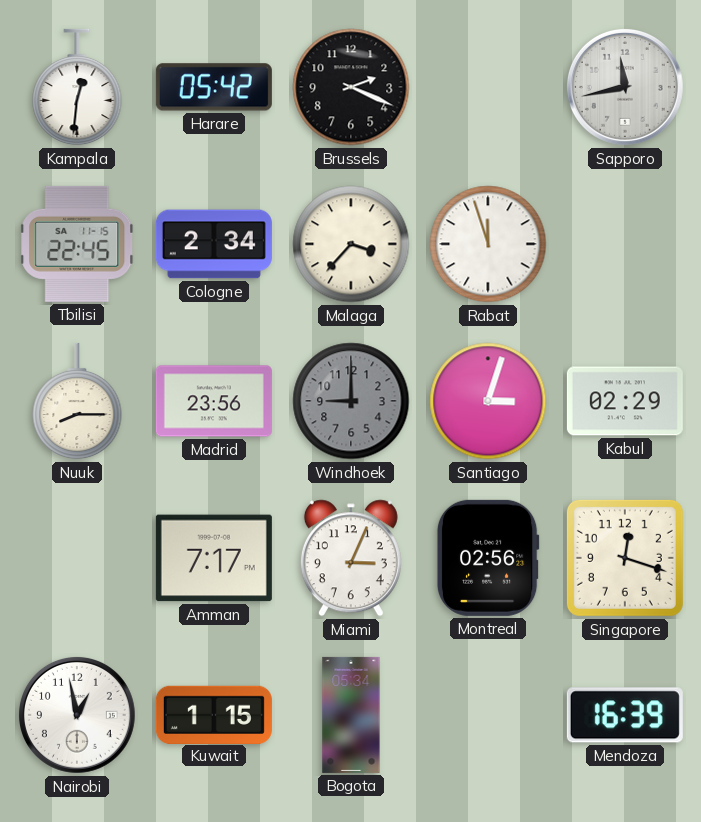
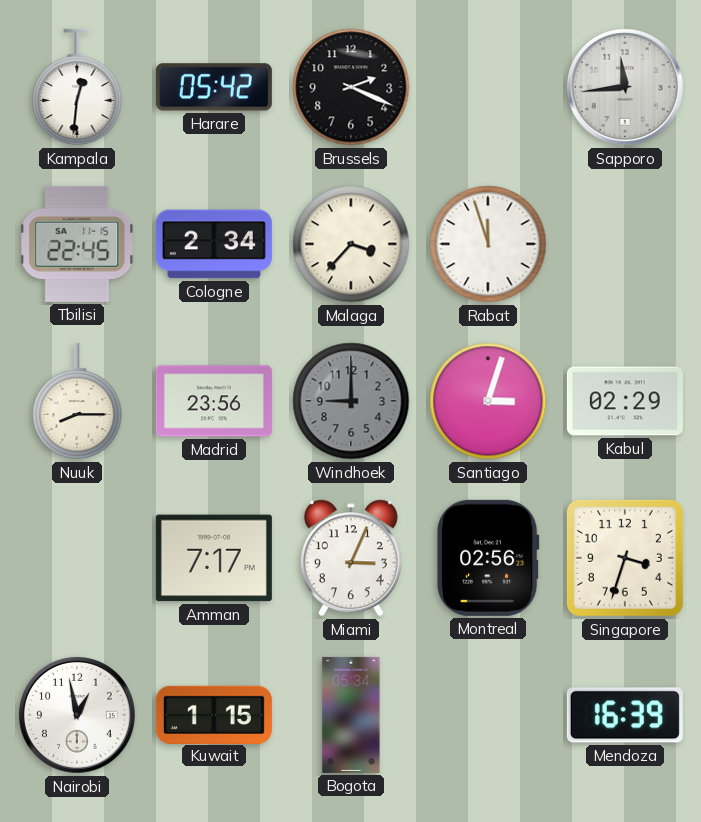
Sapporo: 11:43 -> 11:44
Singapore: 12:18 -> 3:33
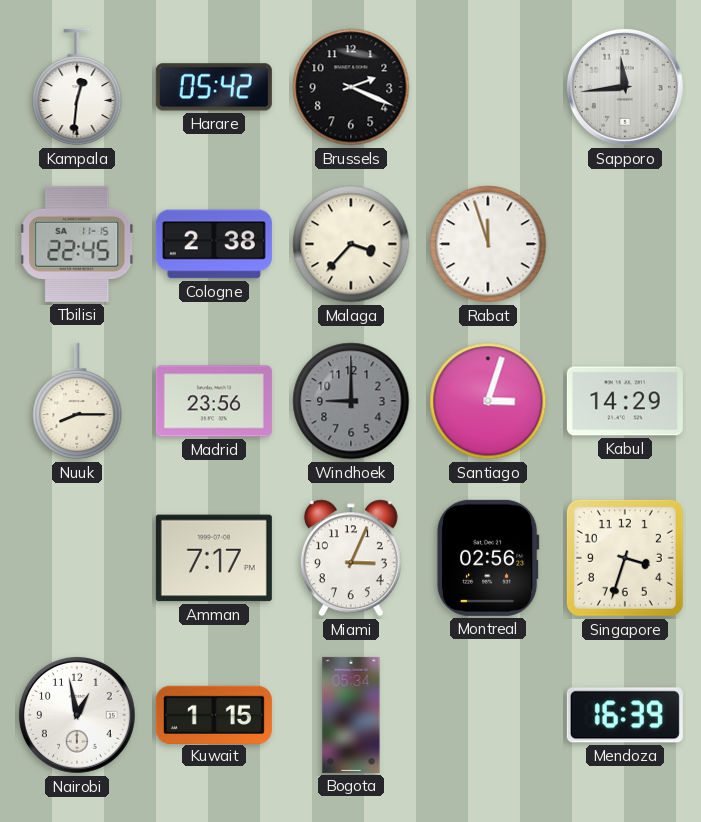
Cologne: 2:34 -> 2:38
Kabul: 02:29 -> 14:29
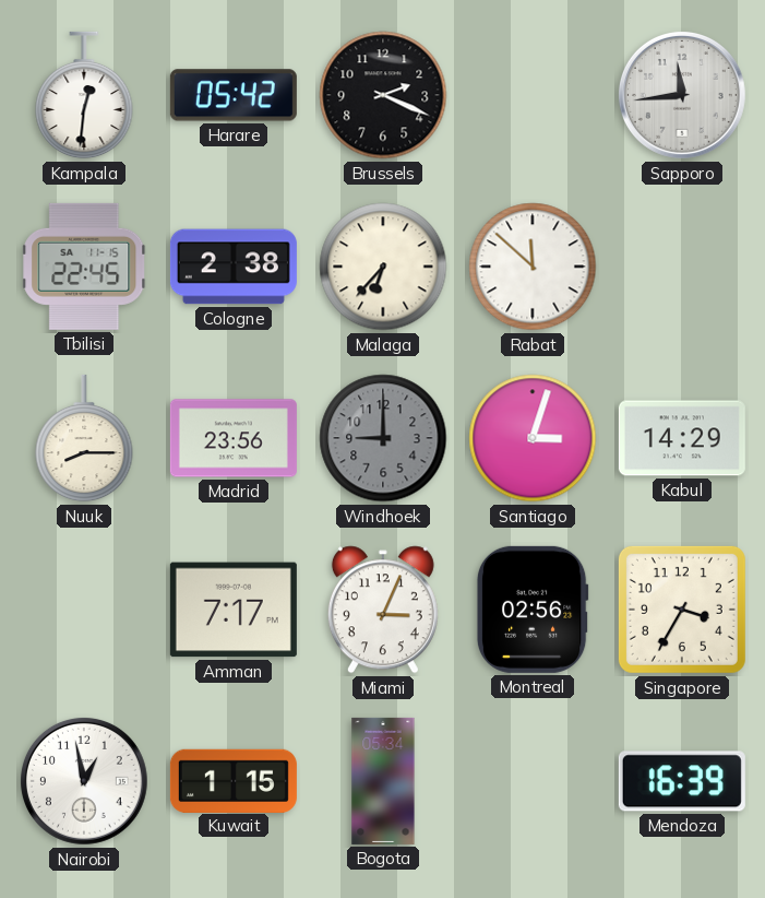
Malaga: 3:37 -> 6:37
Rabat: 11:57 -> 11:52
Singapore: 3:33 -> 3:35
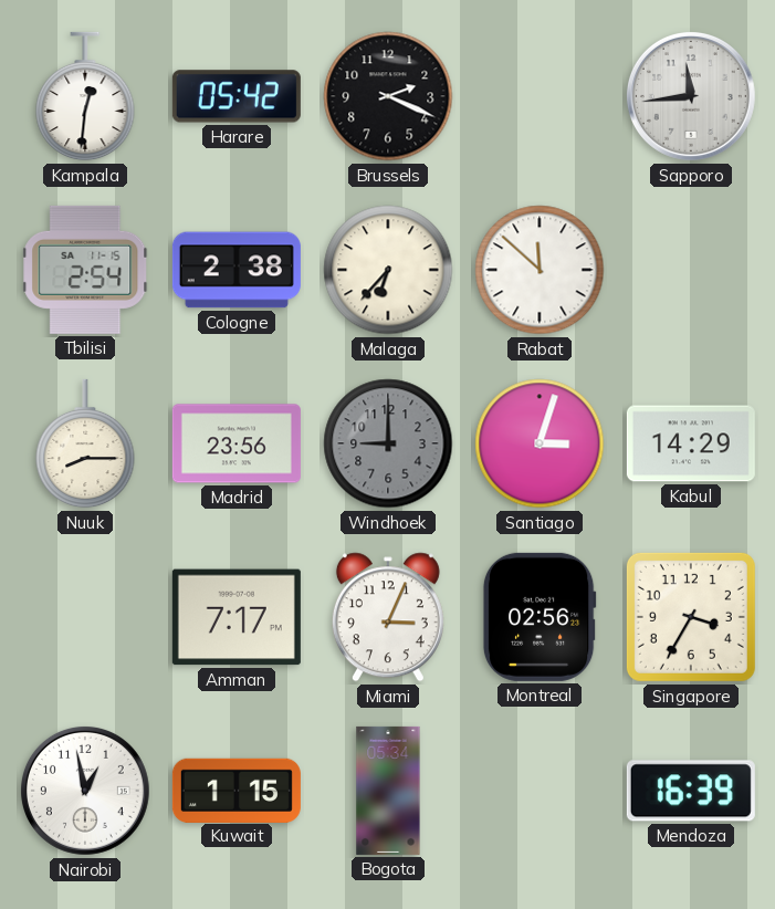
Tbilisi: 22:45 -> 2:54
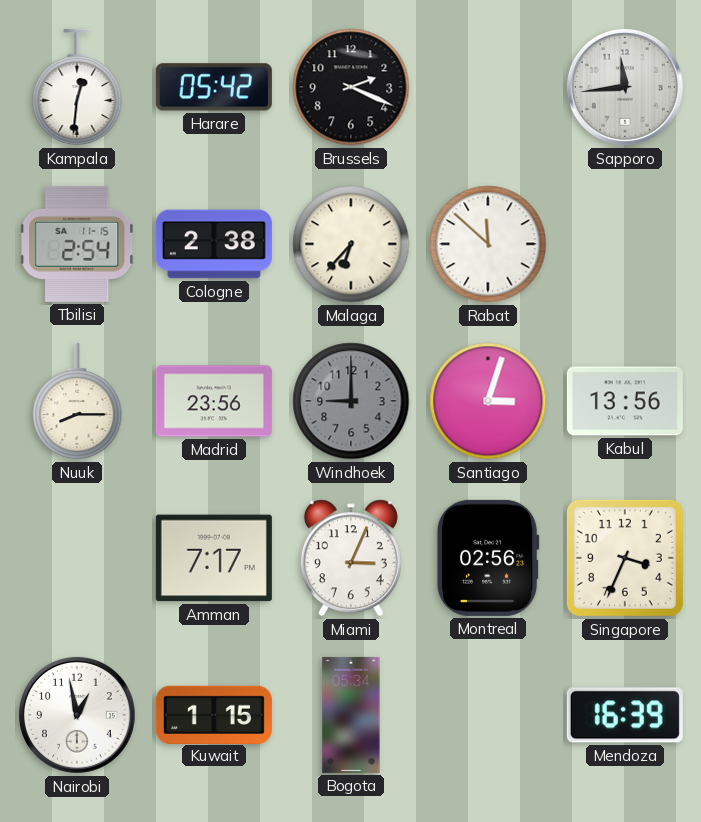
Kabul: 14:29 -> 13:56
Singapore: 3:35 -> 3:34
